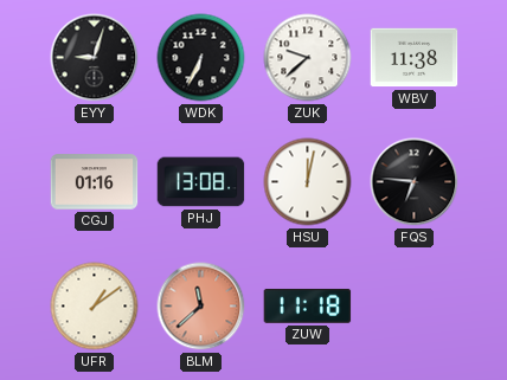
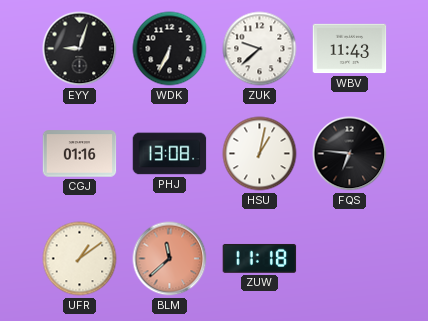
WBV: 11:38 -> 11:43
HSU: 12:02 -> 1:02
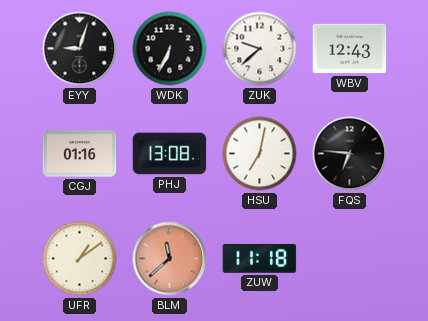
WBV: 11:43 -> 12:43
HSU: 1:02 -> 7:02
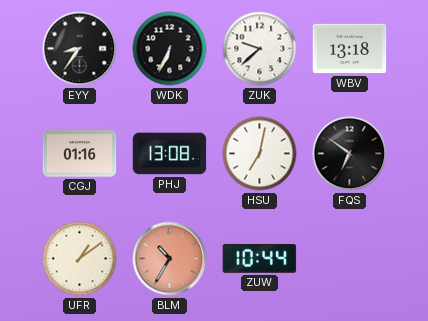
EYY: 9:03 -> 8:36
WBV: 12:43 -> 13:18
FQS: 6:46 -> 6:51
BLM: 11:38 -> 10:35
ZUW: 11:18 -> 10:44
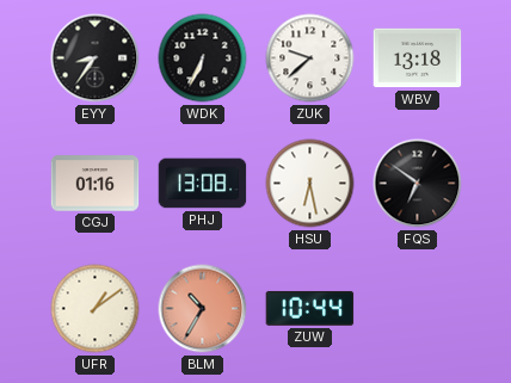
HSU: 7:02 -> 6:28
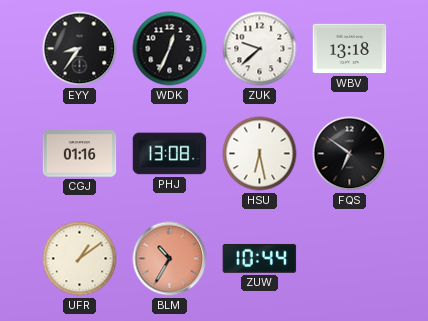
WDK: 6:34 -> 12:34
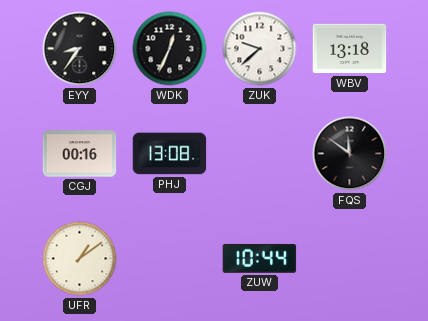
CGJ: 01:16 -> 00:16
HSU: 6:28 -> none
FQS: 6:51 -> 11:51
BLM: 10:35 -> none
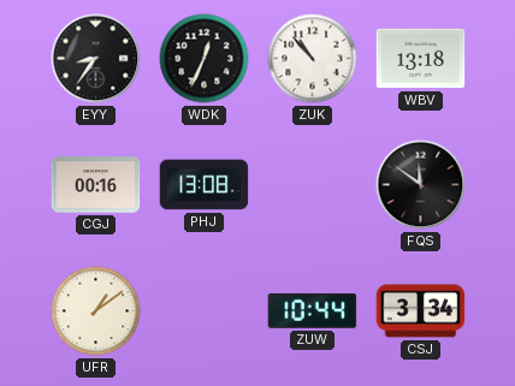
ZUK: 9:38 -> 10:53
CSJ: none -> 3:34
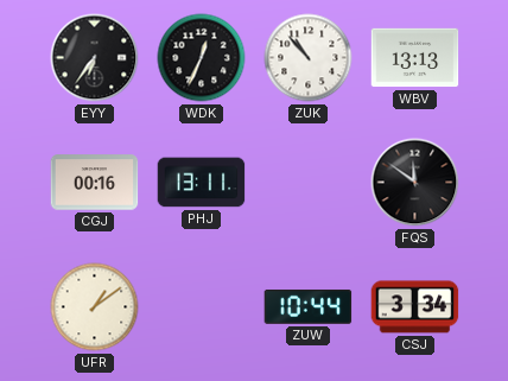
EYY: 8:36 -> 6:36
WBV: 13:18 -> 13:13
PHJ: 13:08 -> 13:11
